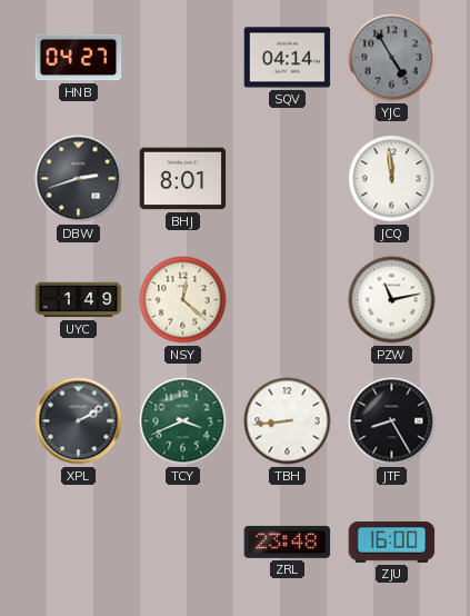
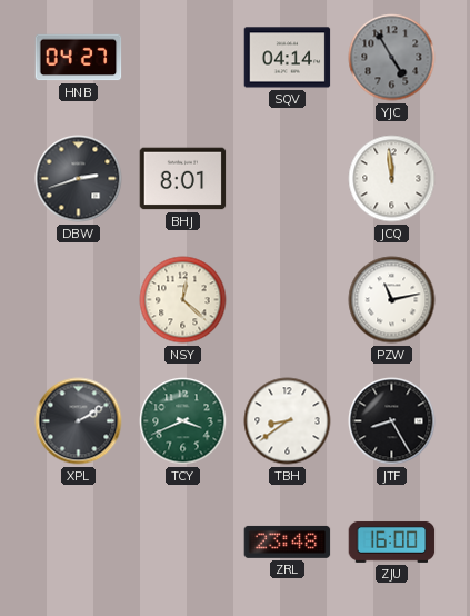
UYC: 1:49 -> none
TBH: 8:44 -> 8:39
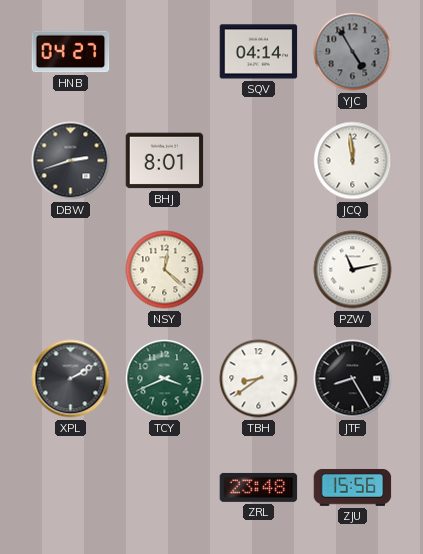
ZJU: 16:00 -> 15:56
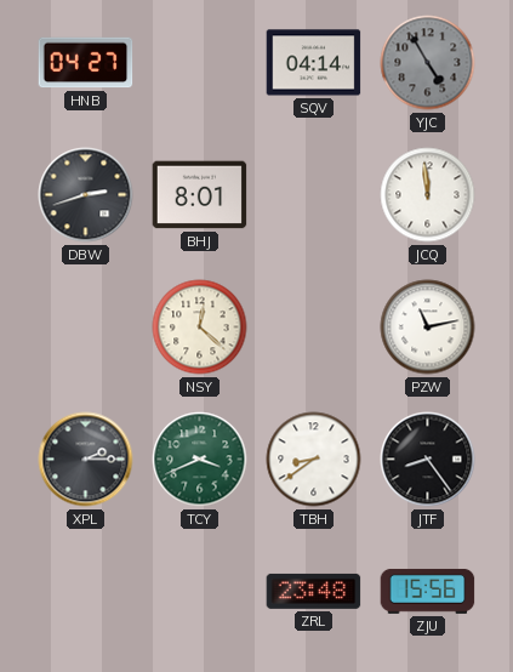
XPL: 2:10 -> 2:15
JTF: 8:25 -> 8:24
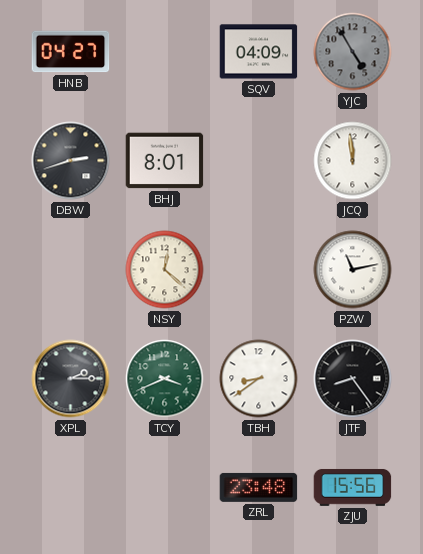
SQV: 04:14 -> 04:09
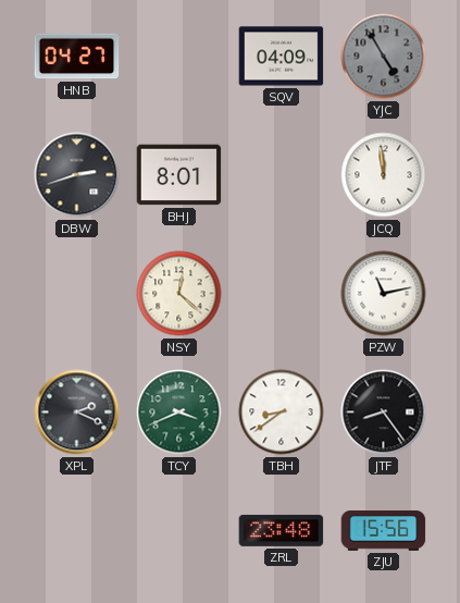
XPL: 2:15 -> 2:19
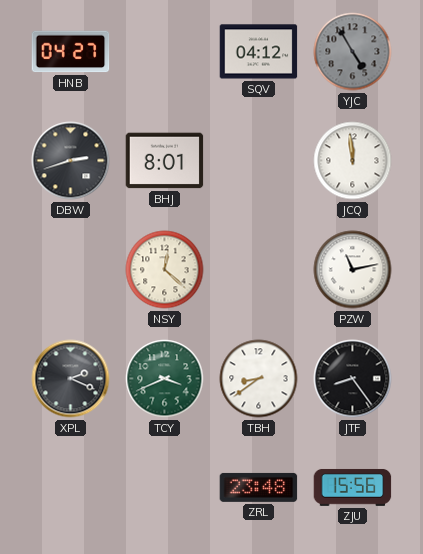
SQV: 04:09 -> 04:12
